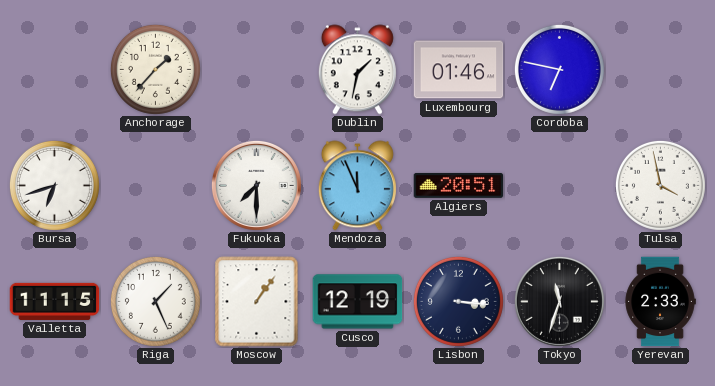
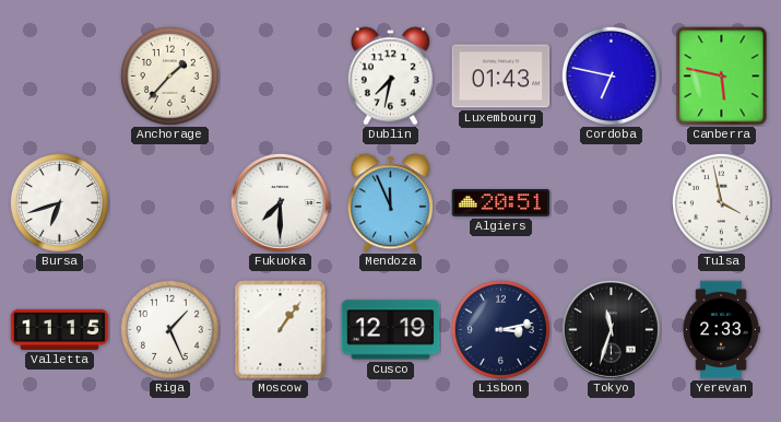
Dublin: 1:32 -> 7:32
Luxembourg: 01:46 -> 01:43
Canberra: none -> 5:47
Lisbon: 3:16 -> 3:13
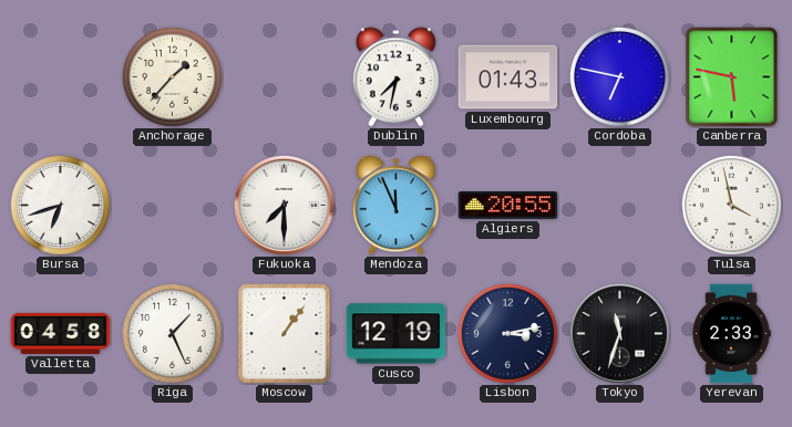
Algiers: 20:51 -> 20:55
Valletta: 11:15 -> 04:58
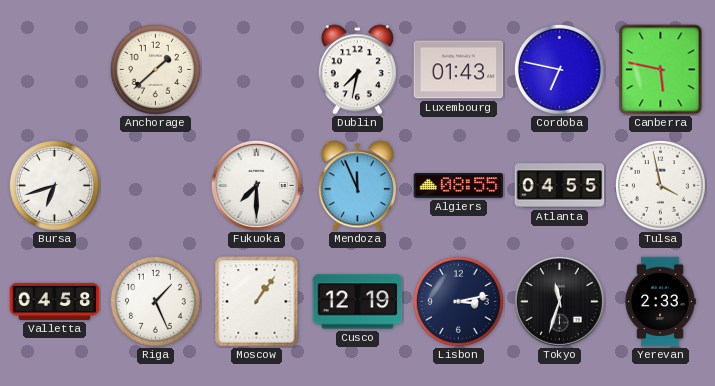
Anchorage: 1:37 -> 1:38
Algiers: 20:55 -> 08:55
Atlanta: none -> 04:55
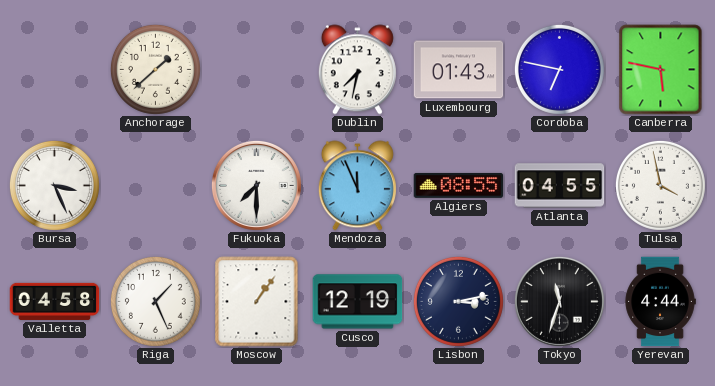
Bursa: 6:42 -> 3:26
Yerevan: 2:33 -> 4:44
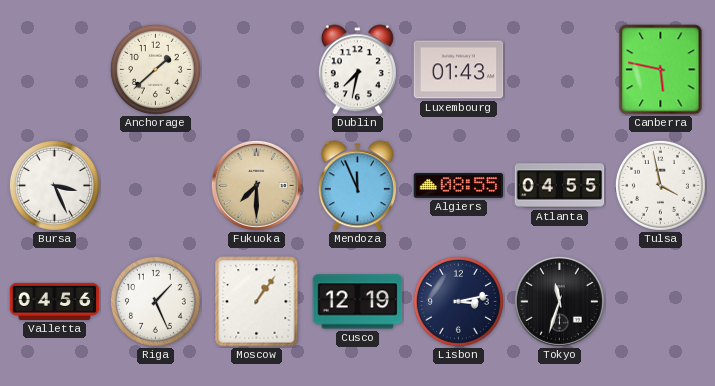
Cordoba: 6:47 -> none
Fukuoka dial: white -> champagne
Valletta: 04:58 -> 04:56
Yerevan: 4:44 -> none
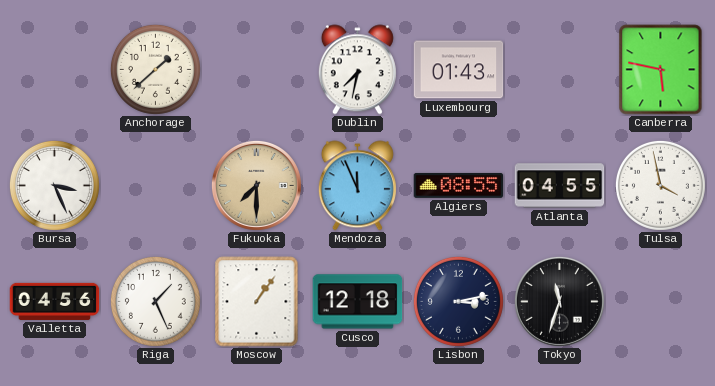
Cusco: 12:19 -> 12:18
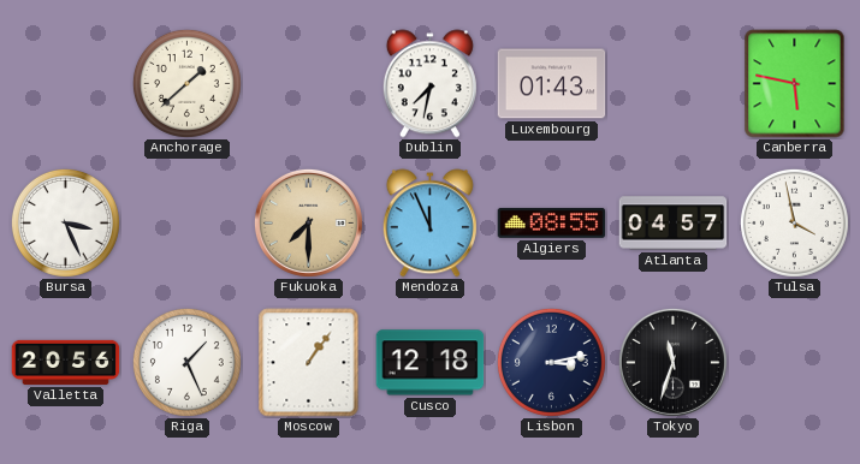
Atlanta: 04:55 -> 04:57
Valletta: 04:56 -> 20:56
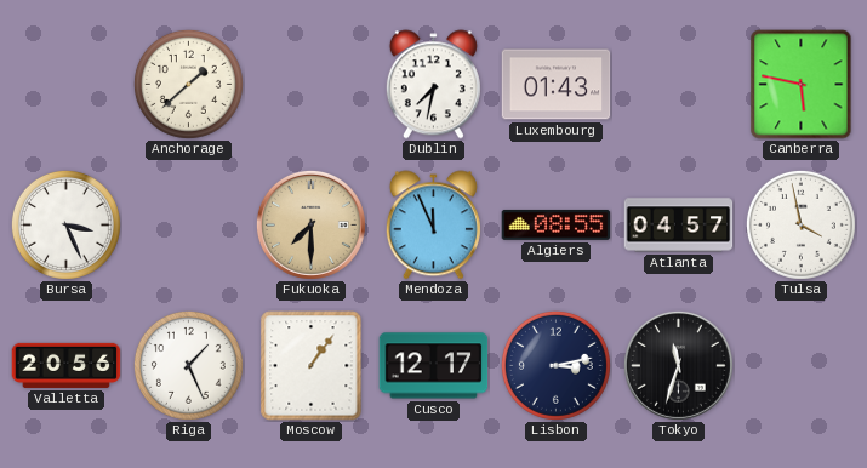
Cusco: 12:18 -> 12:17
